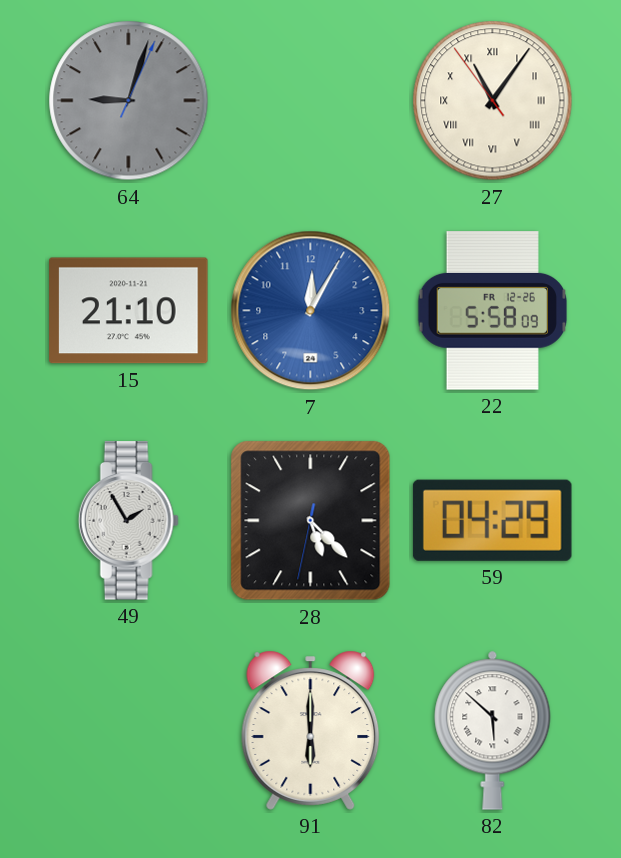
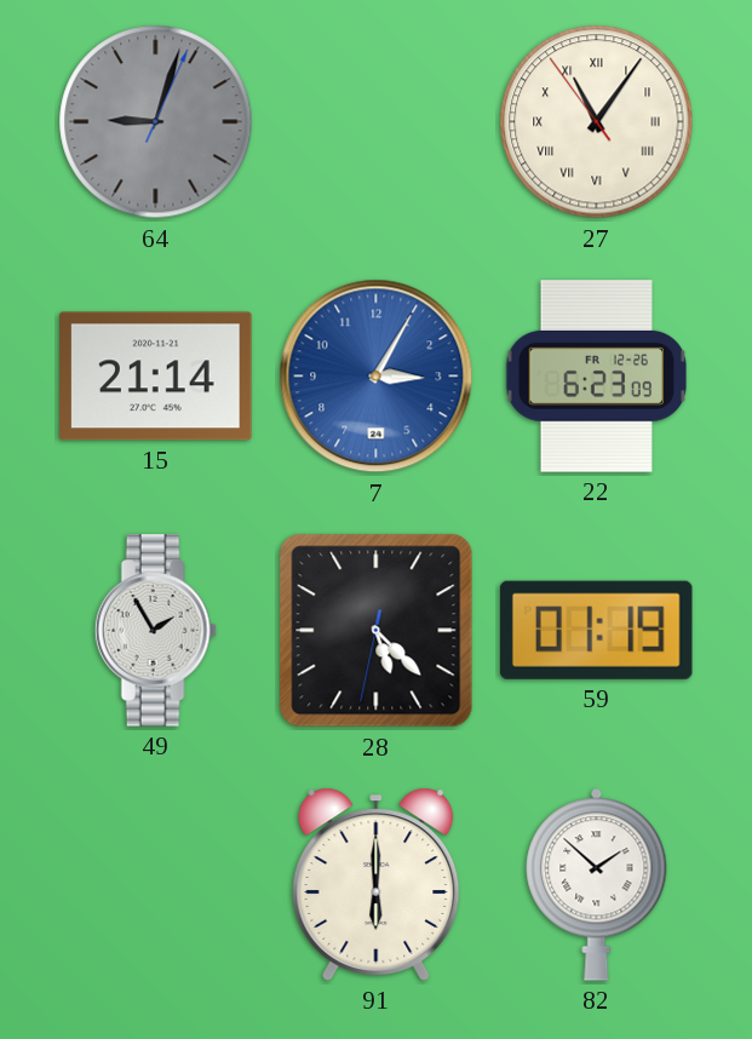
15: 21:10 -> 21:14
7: 12:05 -> 3:05
22: 5:58 -> 6:23
59: 04:29 -> 01:19
82: 5:52 -> 1:52
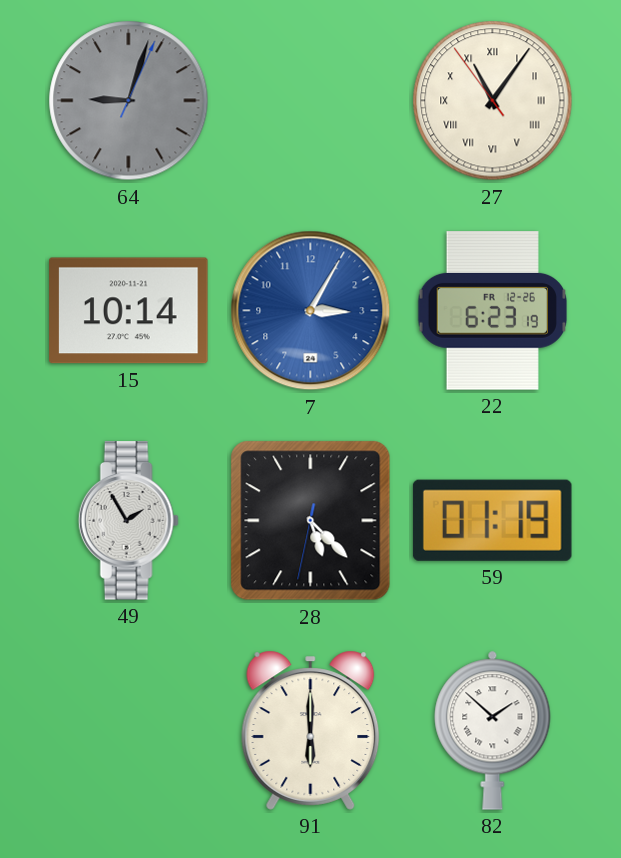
15: 21:14 -> 10:14
22: 6:23:09 -> 6:23:19
